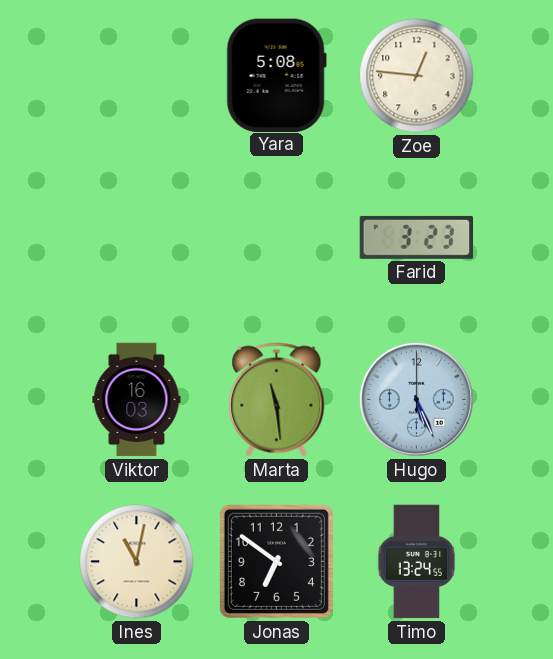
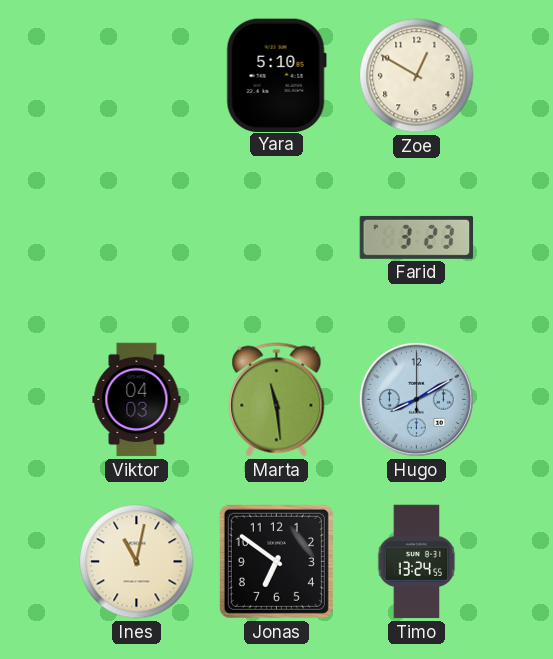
Yara: 5:08 -> 5:10
Zoe: 12:46 -> 12:50
Viktor: 16:03 -> 04:03
Hugo: 5:26 -> 8:10
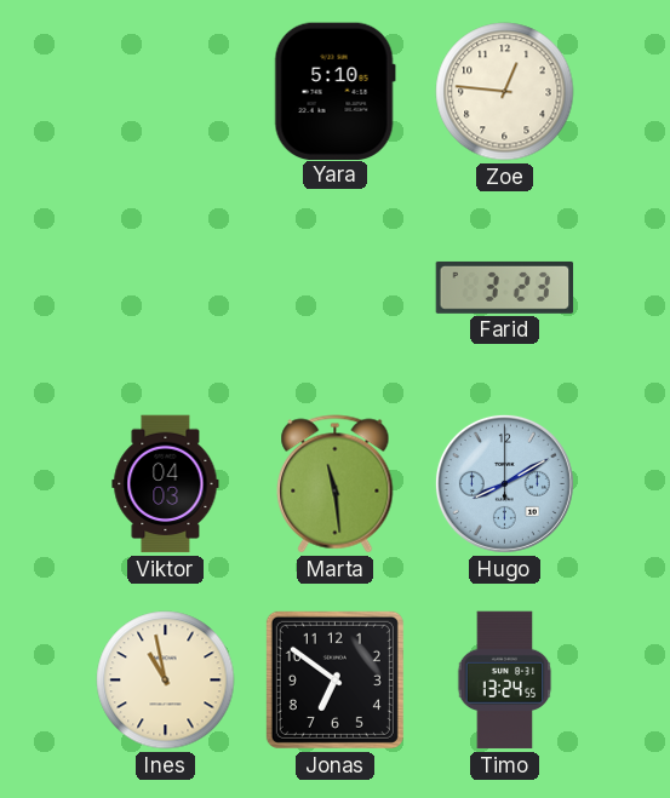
Zoe: 12:50 -> 12:46
Ines: 11:02 -> 10:58
